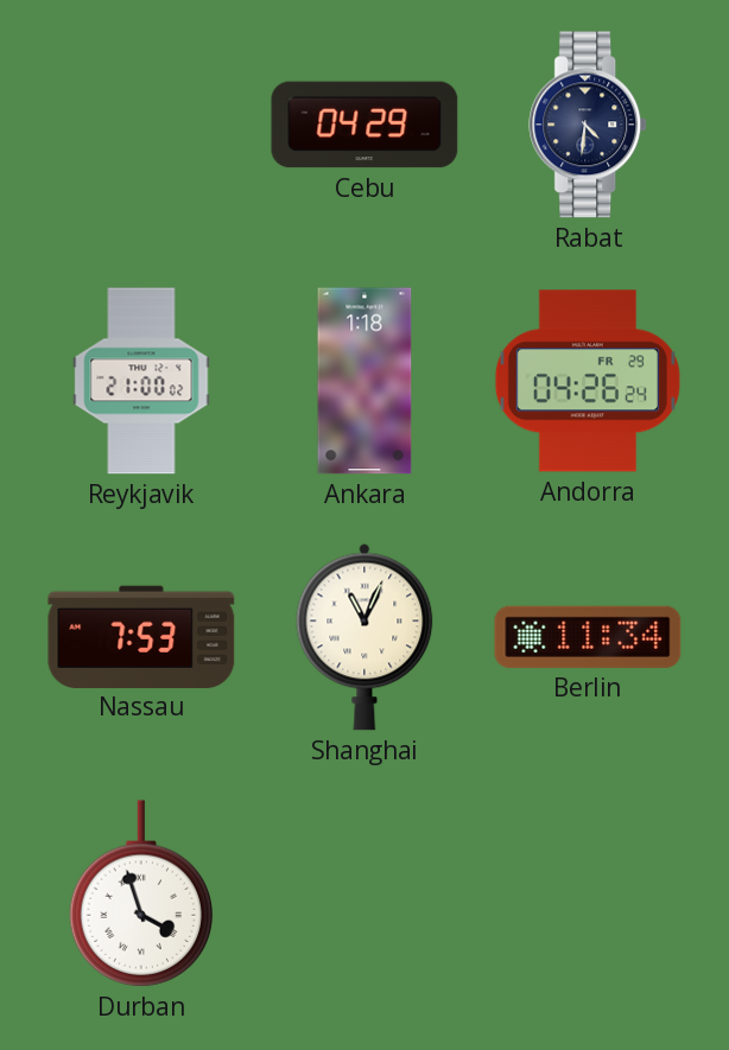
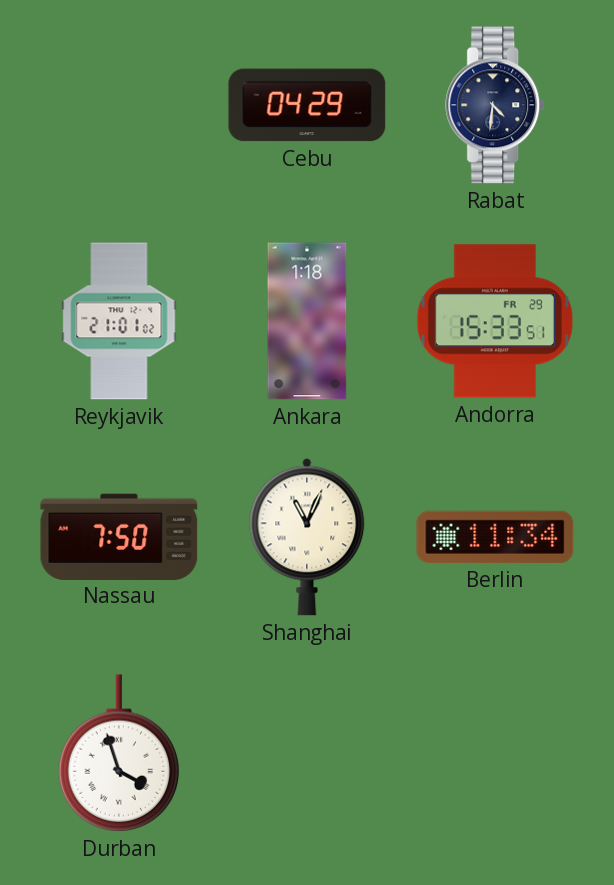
Reykjavik: 21:00 -> 21:01
Andorra: 04:26 -> 15:33
Nassau: 7:53 -> 7:50
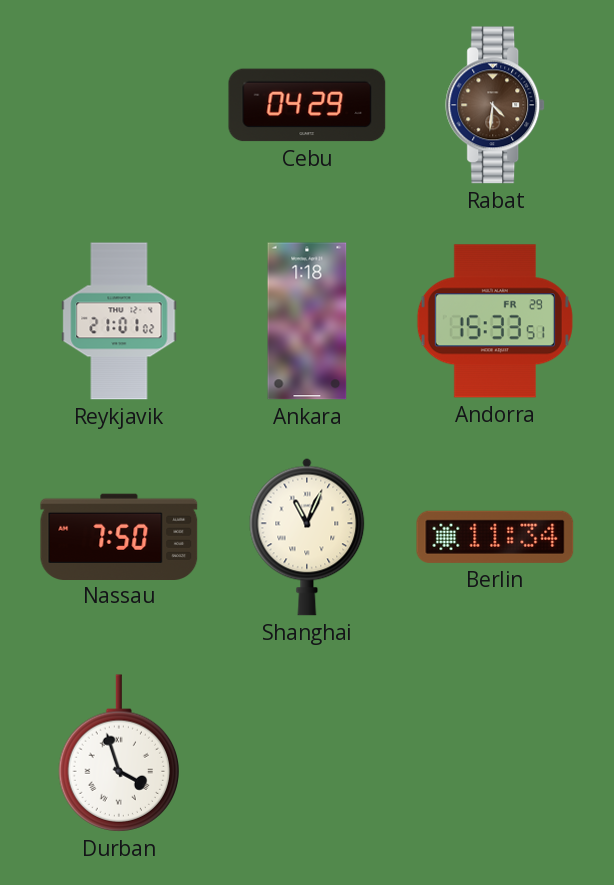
Rabat dial: navy -> brown
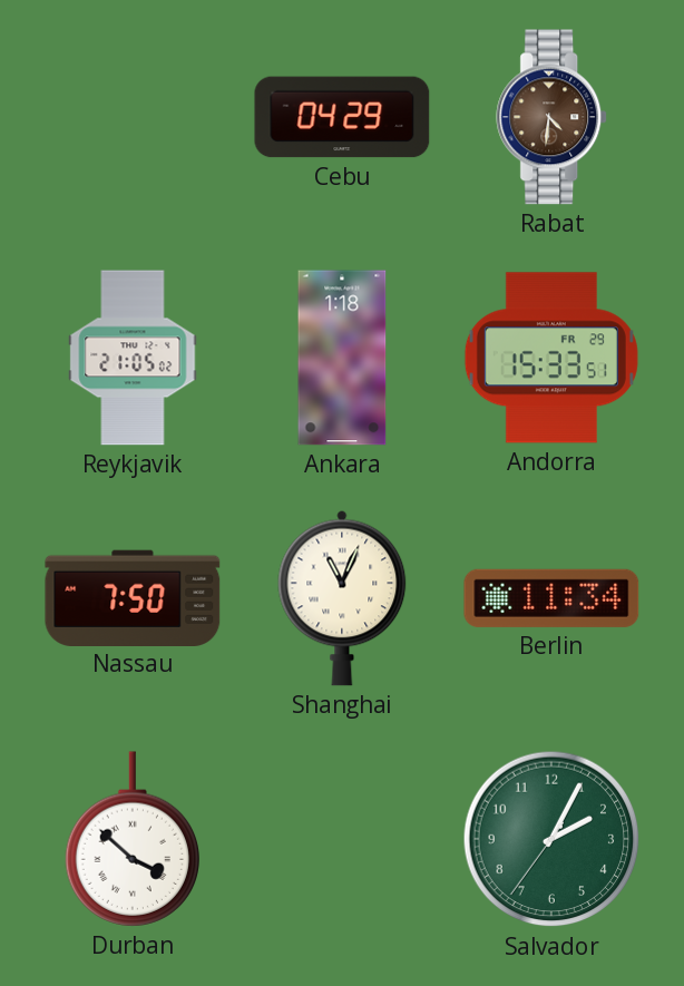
Reykjavik: 21:01 -> 21:05
Durban: 3:57 -> 3:52
Salvador: none -> 2:04
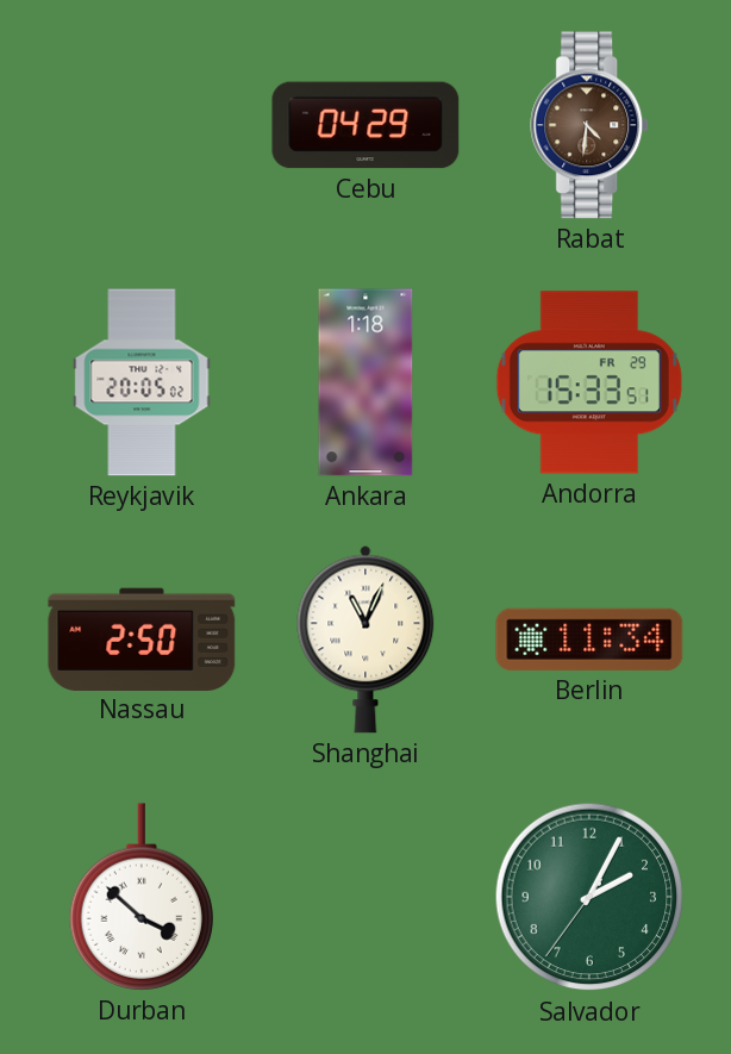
Reykjavik: 21:05 -> 20:05
Nassau: 7:50 -> 2:50
